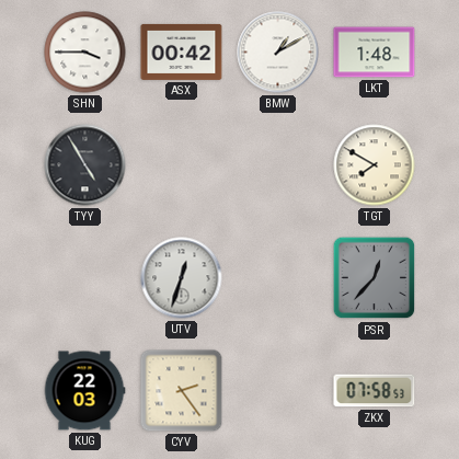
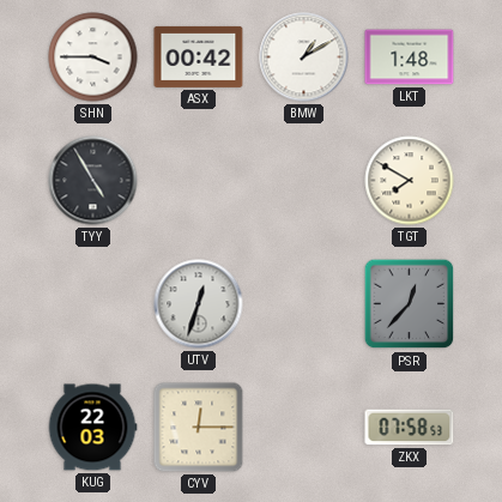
CYV: 2:24 -> 12:15
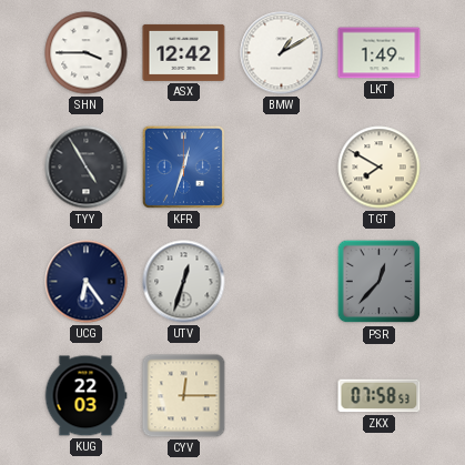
ASX: 00:42 -> 12:42
LKT: 1:48 -> 1:49
KFR: none -> 12:33
UCG: none -> 6:24
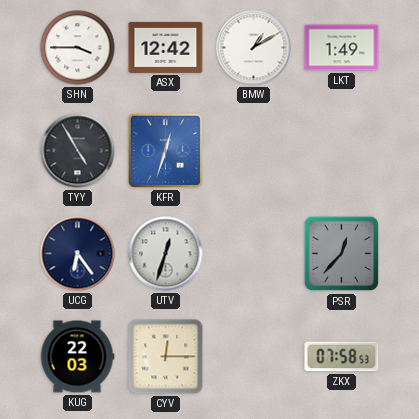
TGT: 7:50 -> none
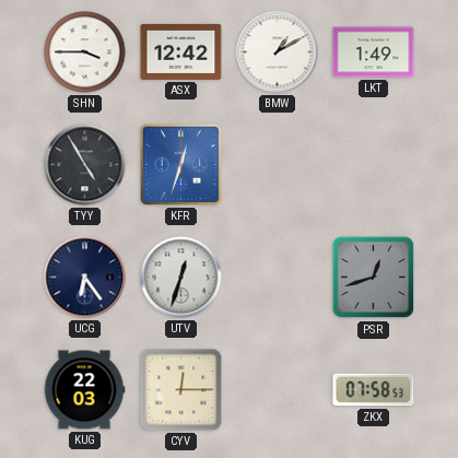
PSR: 12:37 -> 12:42
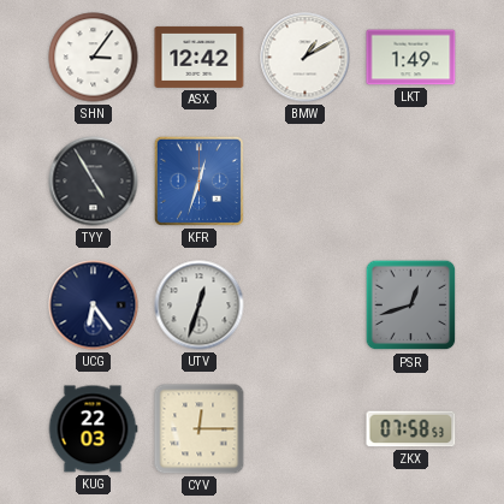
SHN: 3:45 -> 3:06
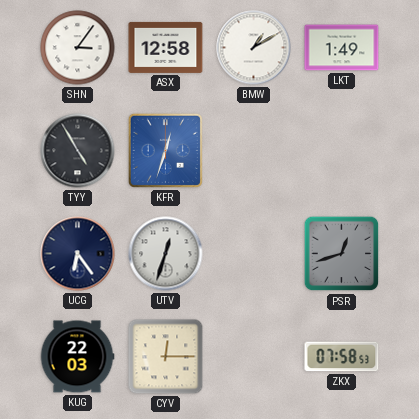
ASX: 12:42 -> 12:58
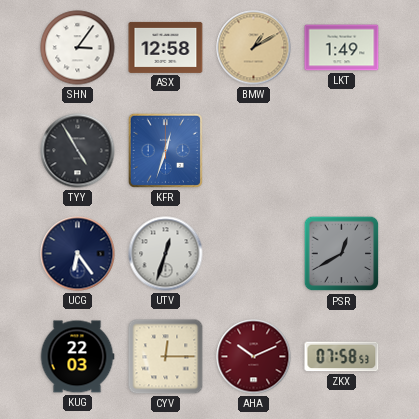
BMW dial: white -> champagne
PSR: 12:42 -> 12:40
AHA: none -> 10:11
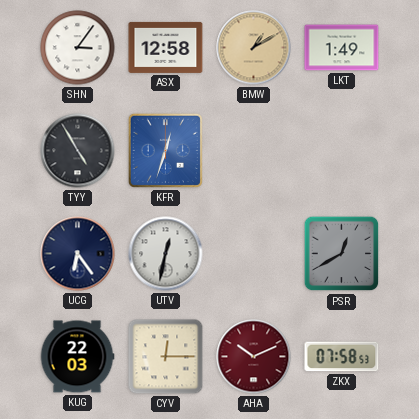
UTV: 12:33 -> 12:32
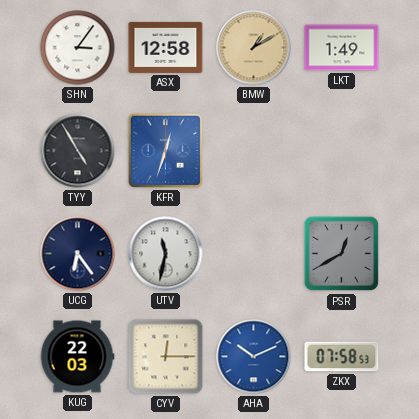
UTV: 12:32 -> 11:32
AHA dial: burgundy -> blue
